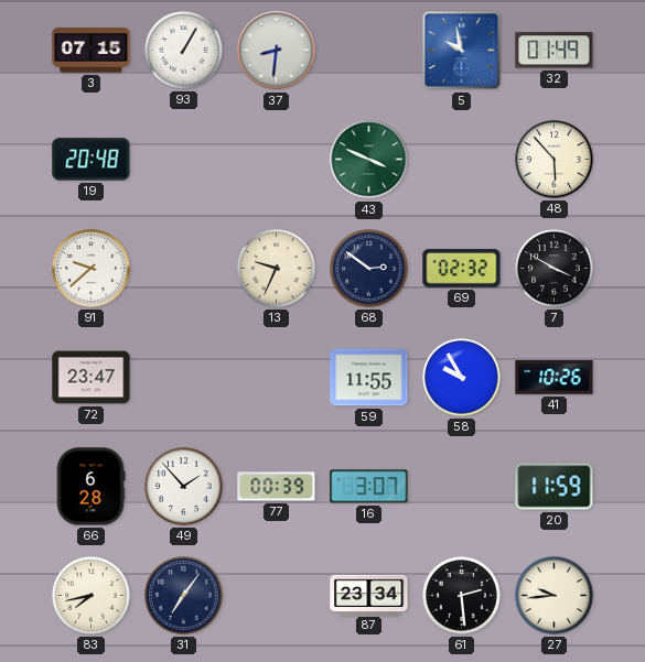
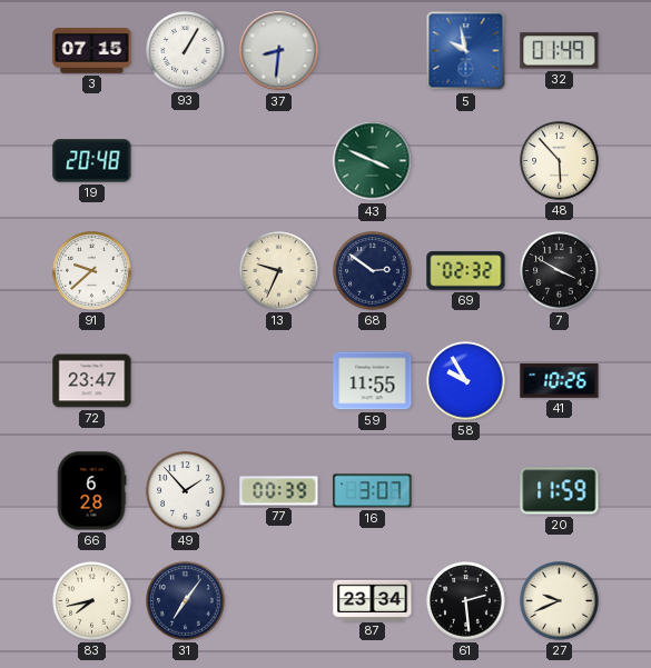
27: 9:44 -> 9:41
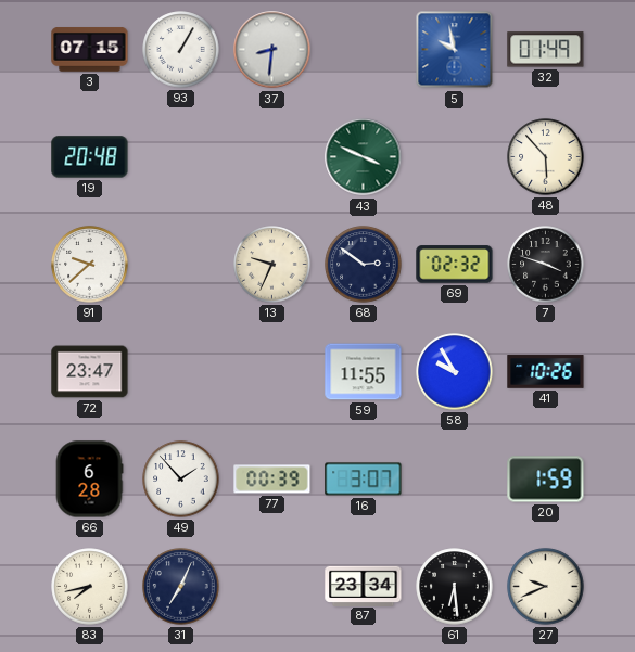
7: 3:50 -> 3:48
20: 11:59 -> 1:59
31: 7:06 -> 7:04
61: 2:29 -> 6:29
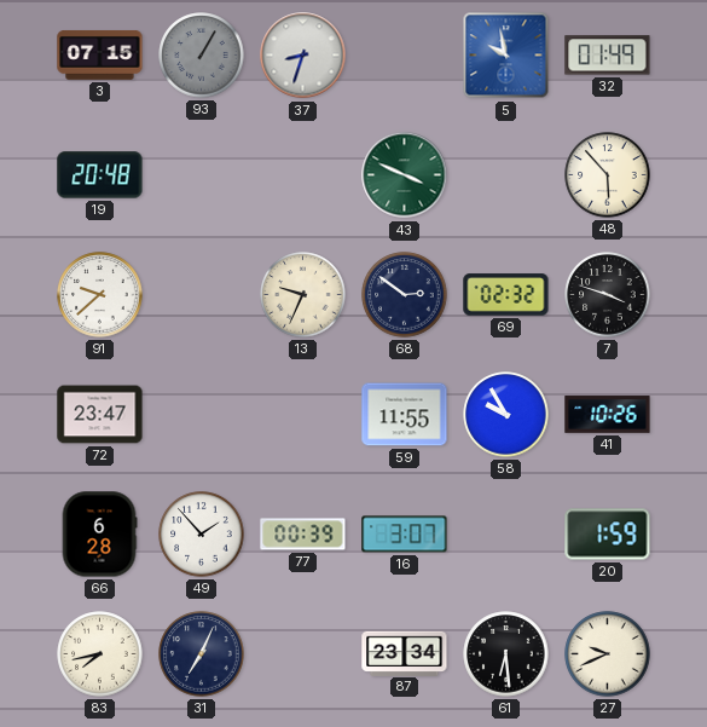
93 dial: white -> grey
37: 8:31 -> 8:33
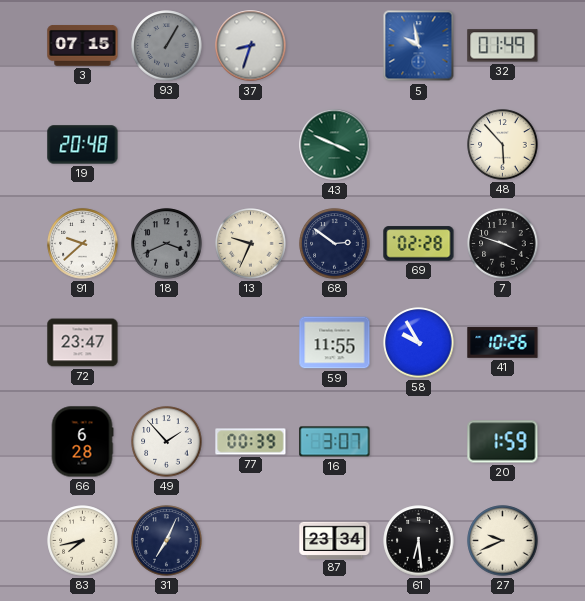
18: none -> 3:41
69: 02:32 -> 02:28
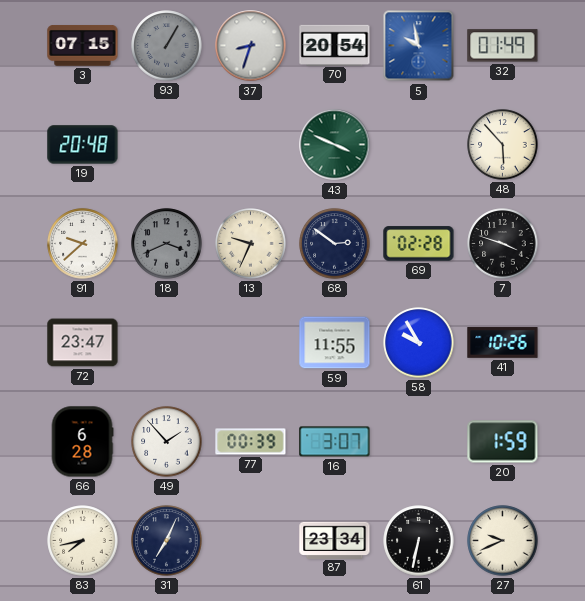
70: none -> 20:54
61: 6:29 -> 6:32
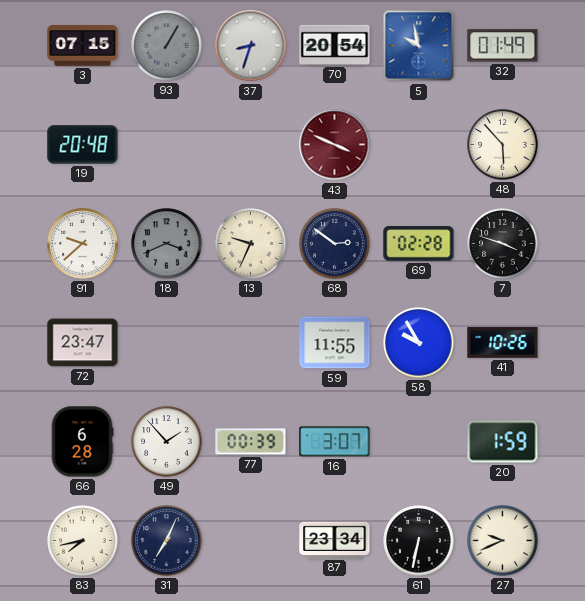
43 dial: green -> burgundy
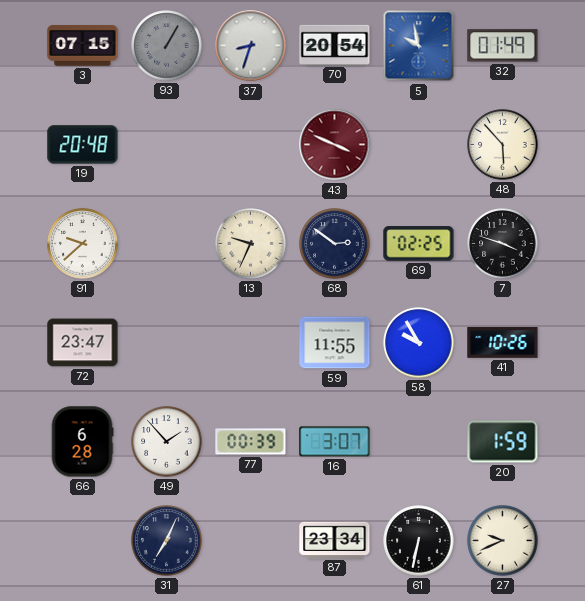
18: 3:41 -> none
69: 02:28 -> 02:25
83: 7:43 -> none
